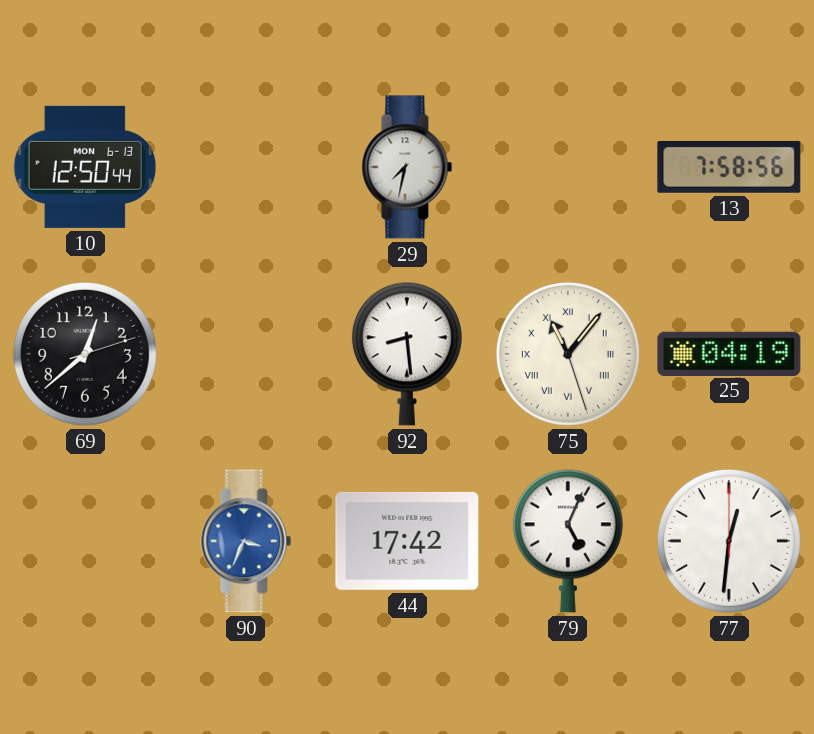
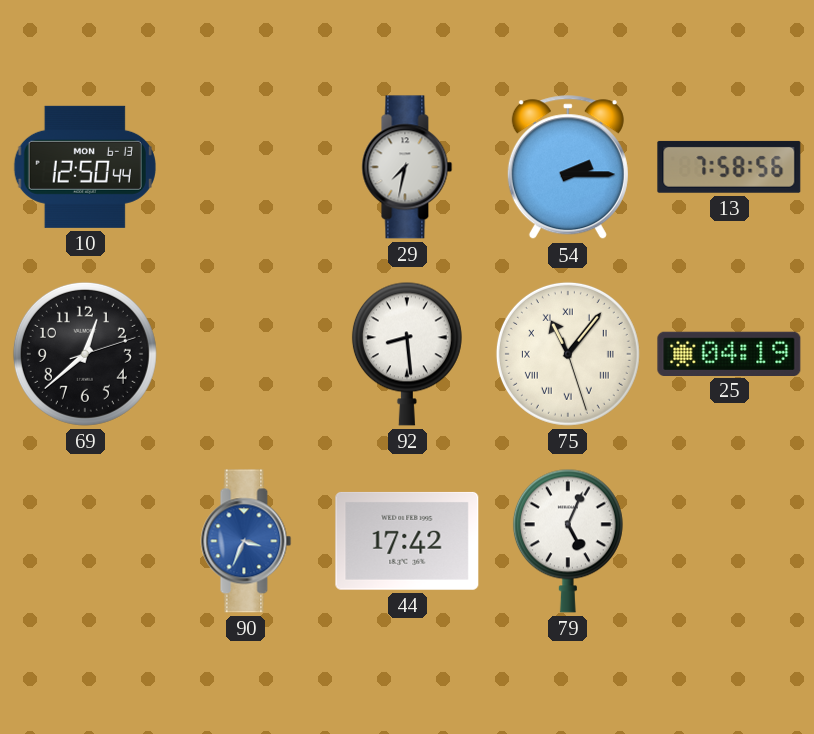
54: none -> 2:15
77: 12:31 -> none
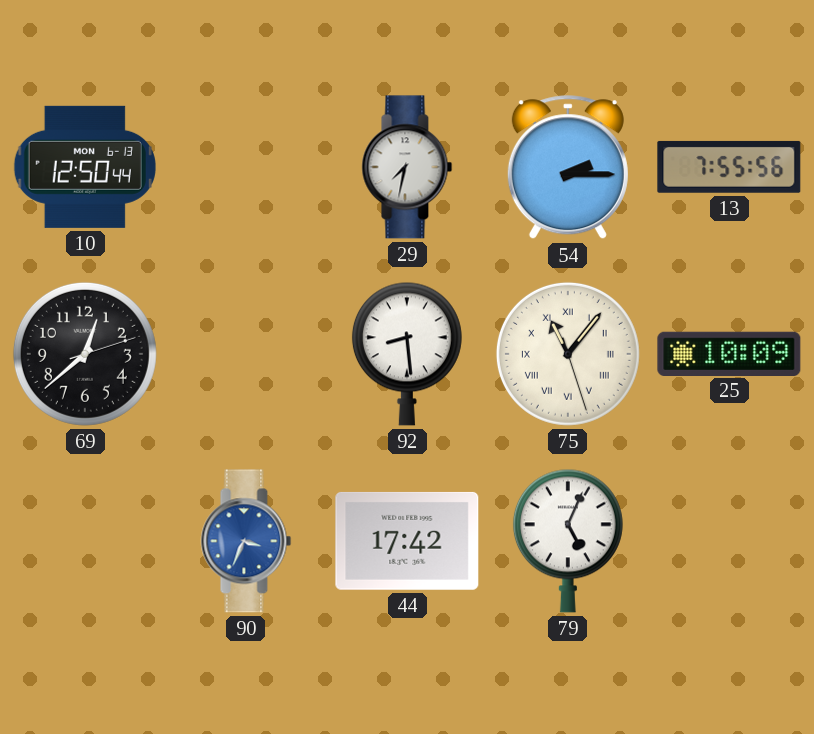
13: 7:58 -> 7:55
25: 04:19 -> 10:09
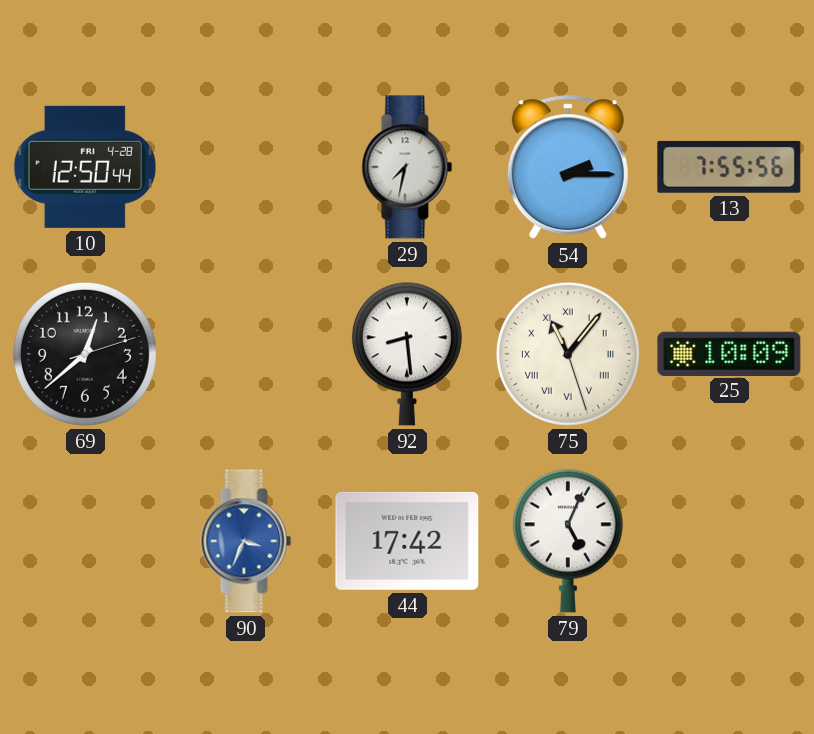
10 date: MON 6-13 -> FRI 4-28
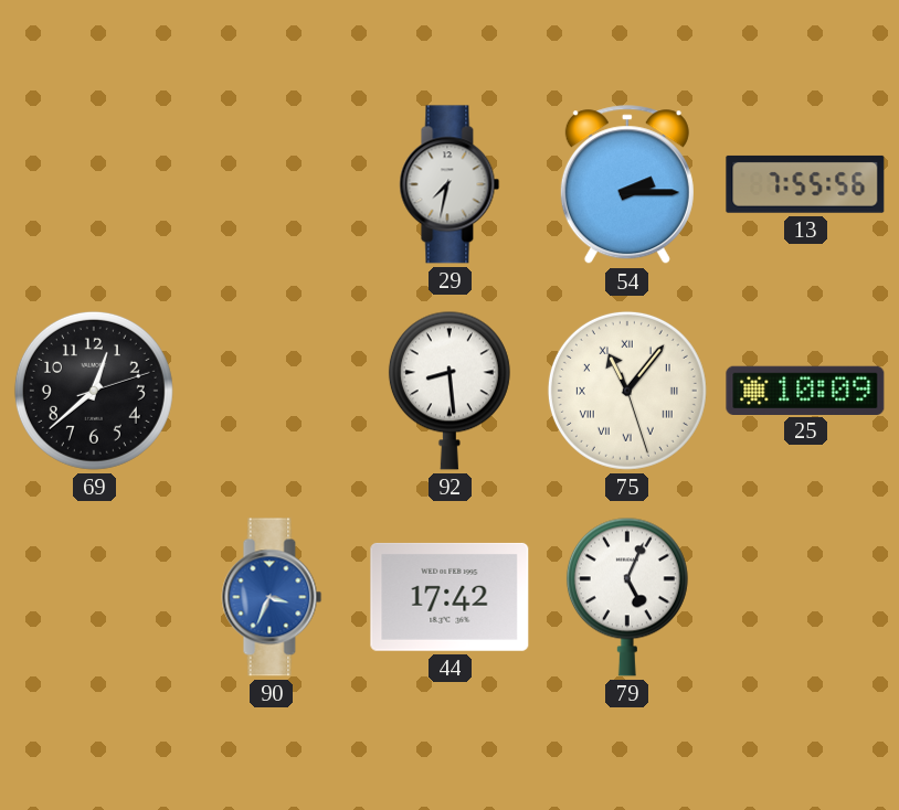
10: 12:50 -> none
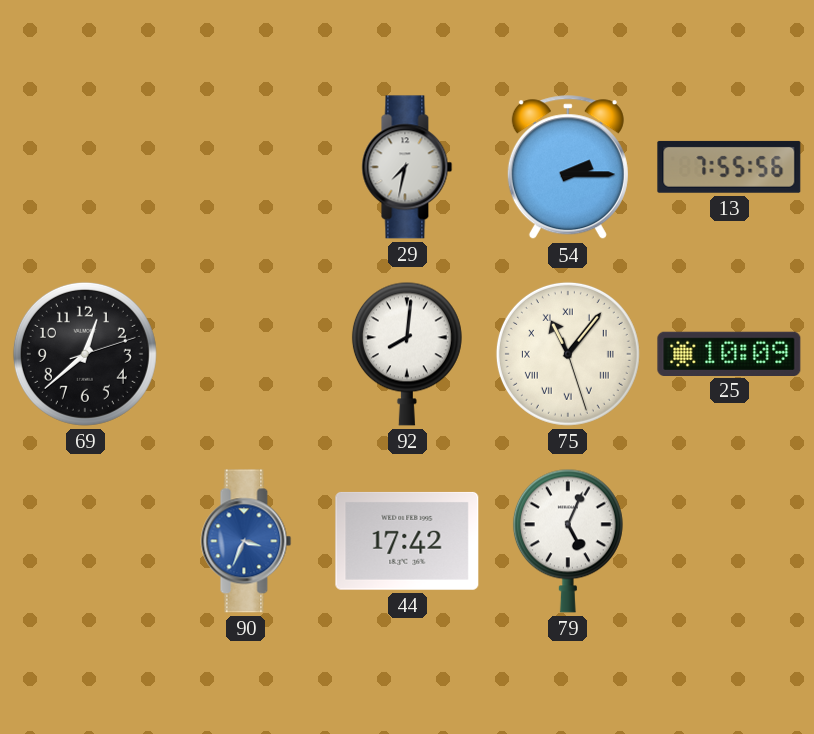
92: 8:29 -> 8:01
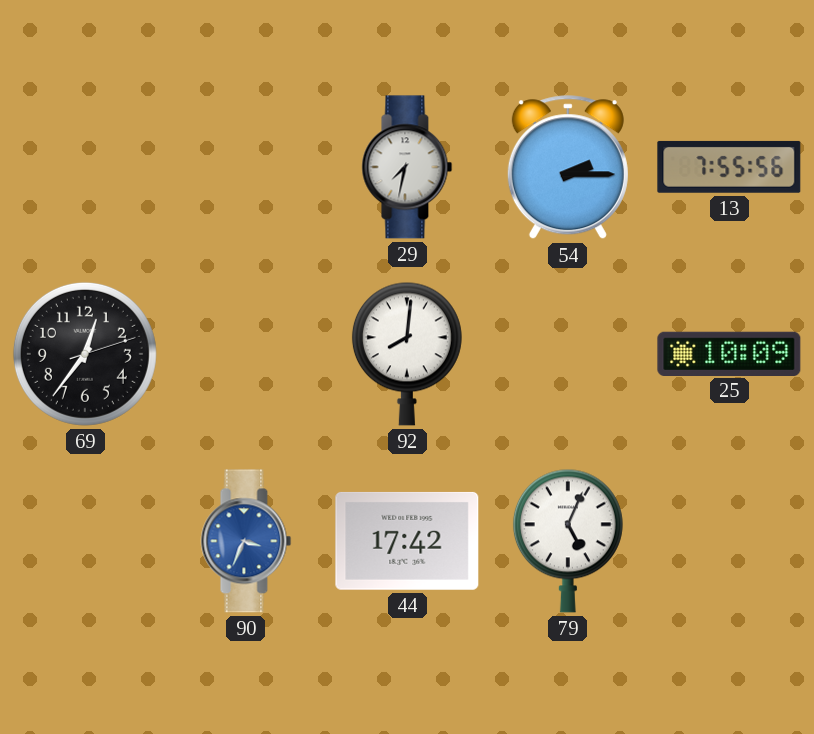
69: 12:38 -> 12:36
75: 11:06 -> none
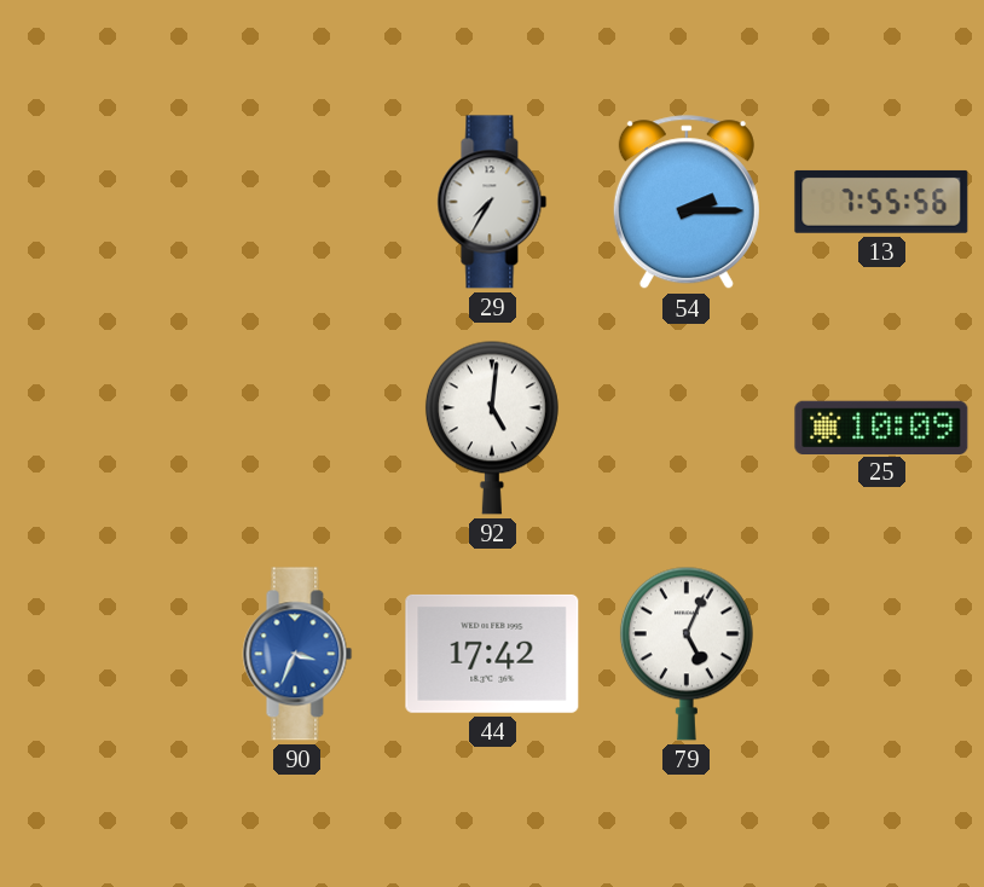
29: 7:32 -> 7:35
69: 12:36 -> none
92: 8:01 -> 5:01
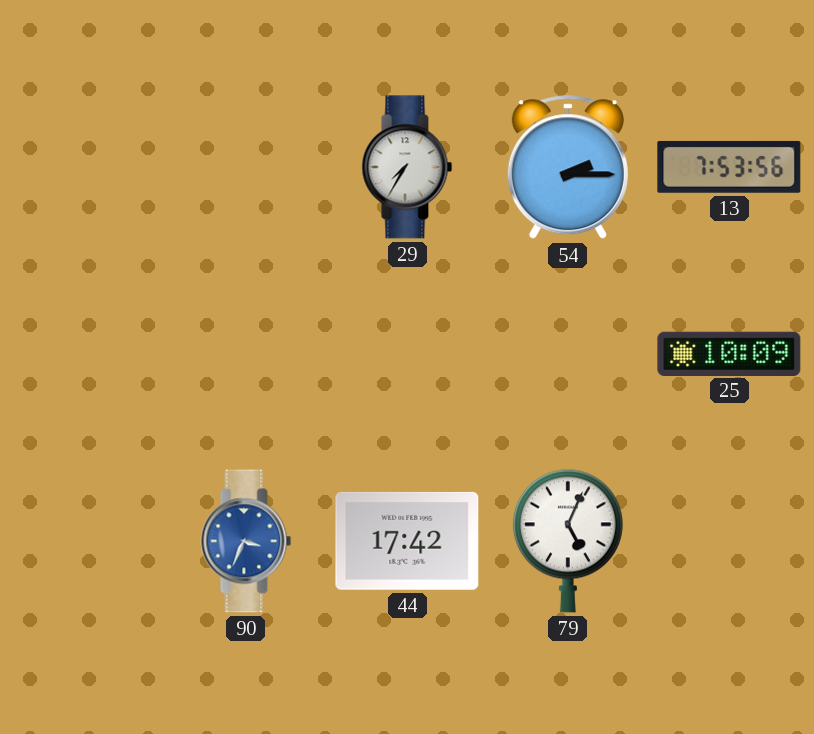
13: 7:55 -> 7:53
92: 5:01 -> none
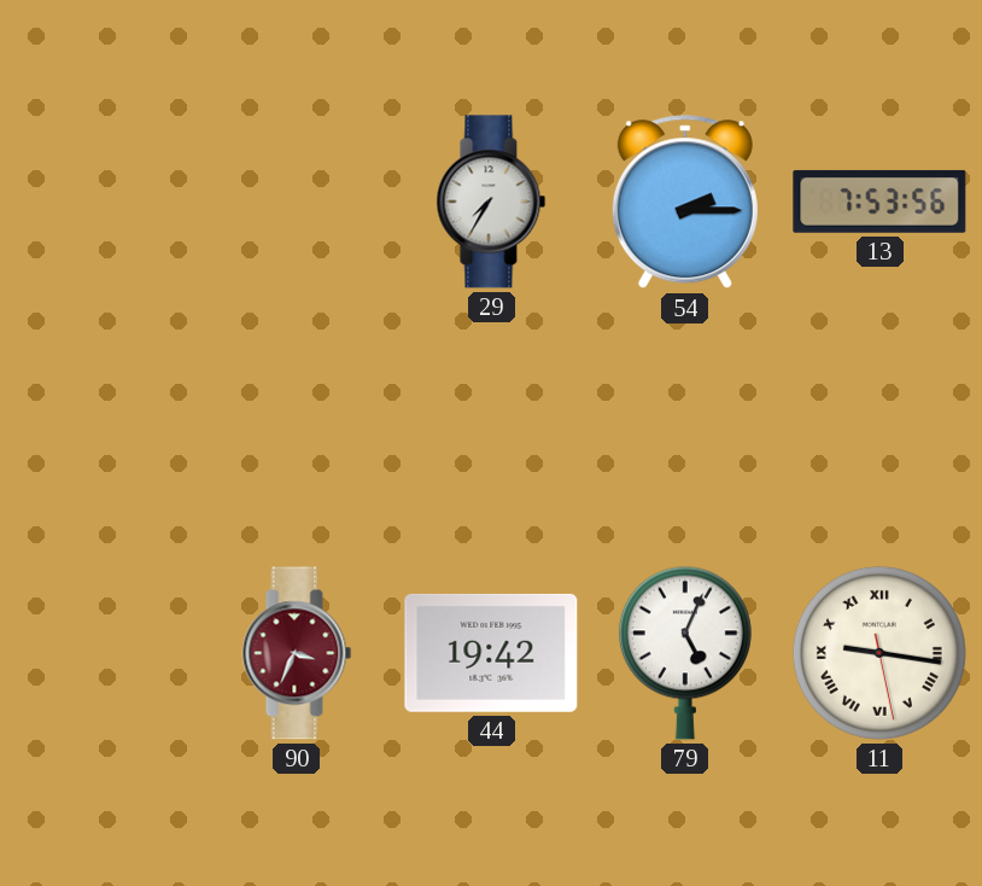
25: 10:09 -> none
90 dial: blue -> burgundy
44: 17:42 -> 19:42
11: none -> 9:16
